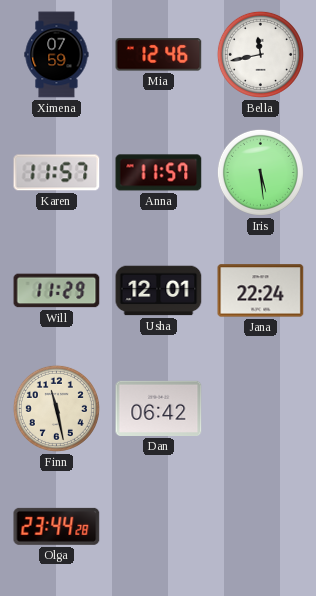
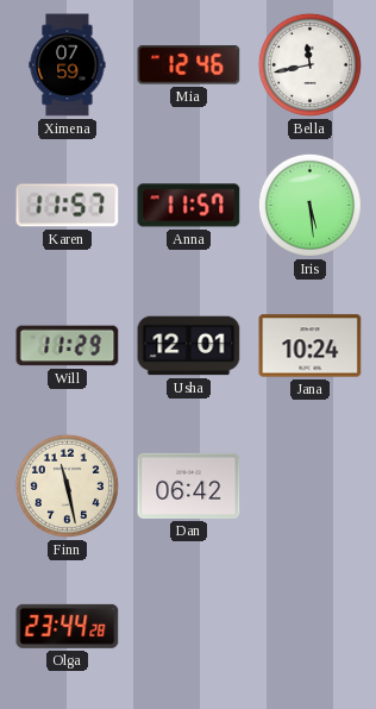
Jana: 22:24 -> 10:24
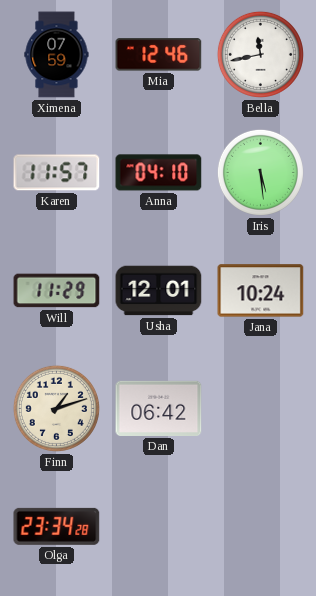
Anna: 11:57 -> 04:10
Finn: 11:28 -> 1:12
Olga: 23:44 -> 23:34
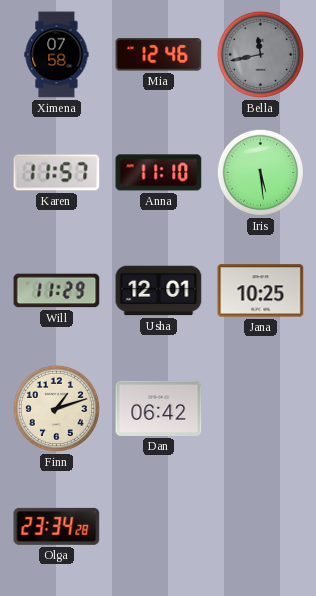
Ximena: 07:59 -> 07:58
Bella dial: white -> grey
Anna: 04:10 -> 11:10
Jana: 10:24 -> 10:25
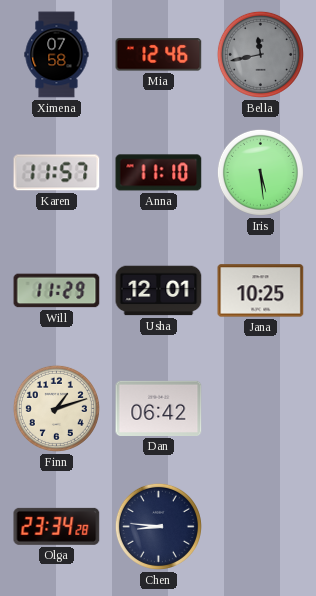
Chen: none -> 8:46
